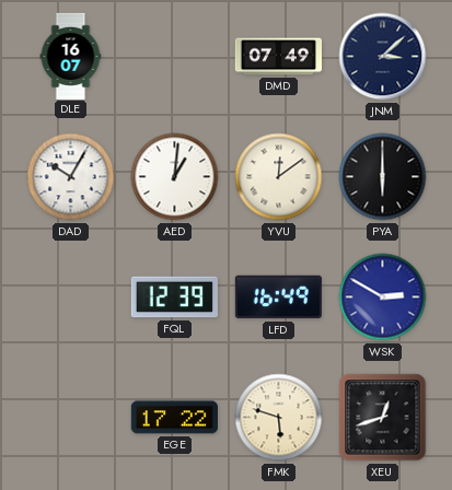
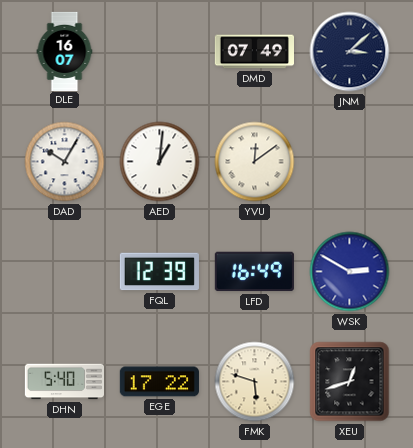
PYA: 6:00 -> none
DHN: none -> 5:40
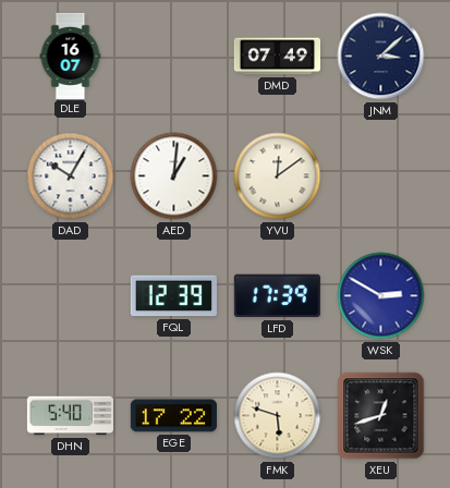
LFD: 16:49 -> 17:39
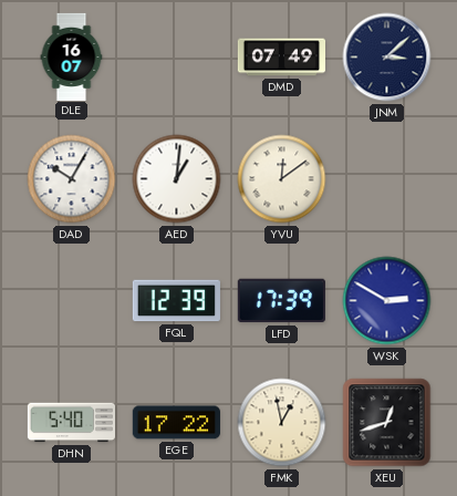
FMK: 5:48 -> 12:58
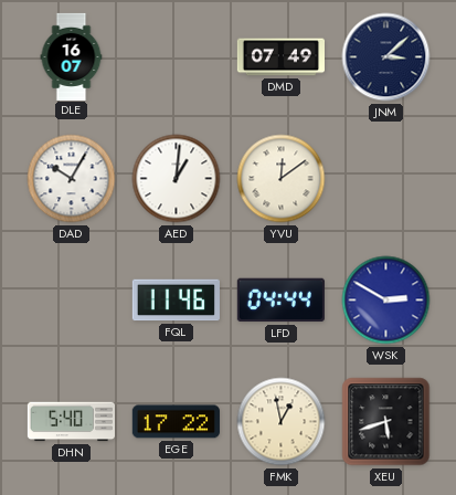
FQL: 12:39 -> 11:46
LFD: 17:39 -> 04:44
XEU: 12:42 -> 5:42
